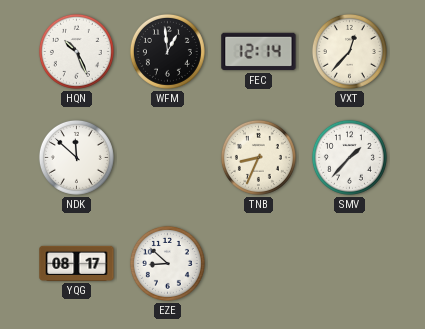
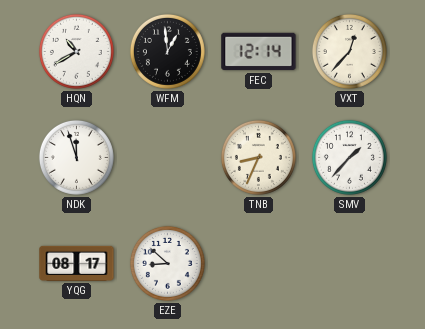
HQN: 10:26 -> 10:40
NDK: 11:52 -> 11:57
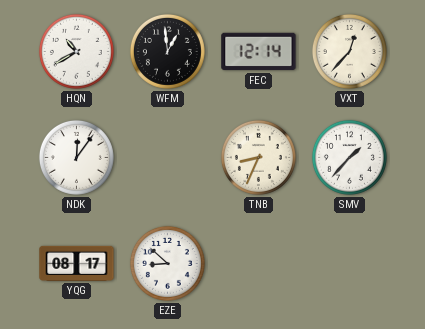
NDK: 11:57 -> 12:06
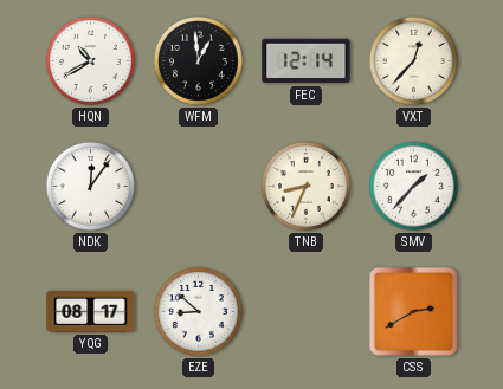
CSS: none -> 2:40
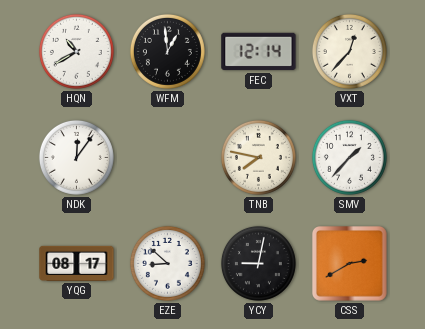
TNB: 8:34 -> 7:47
YCY: none -> 9:02
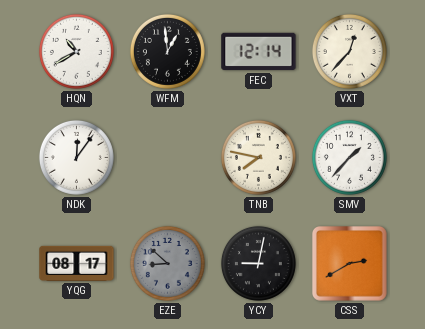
EZE dial: white -> grey
